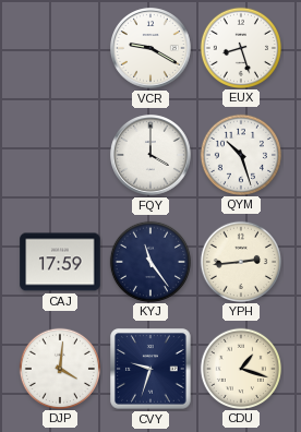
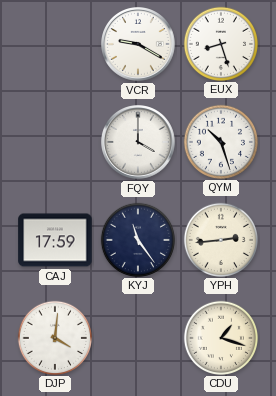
CVY: 9:33 -> none
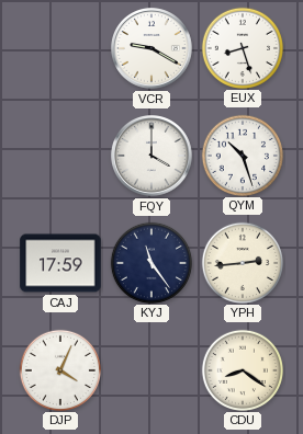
DJP: 4:01 -> 4:04
CDU: 1:18 -> 8:21
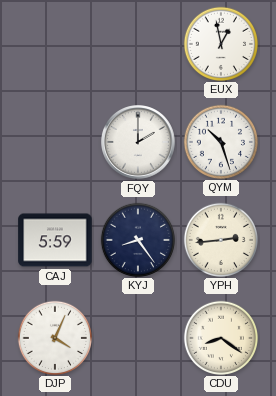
VCR: 9:20 -> none
EUX: 8:27 -> 12:58
FQY: 4:00 -> 2:00
CAJ: 17:59 -> 5:59
KYJ: 11:24 -> 8:24
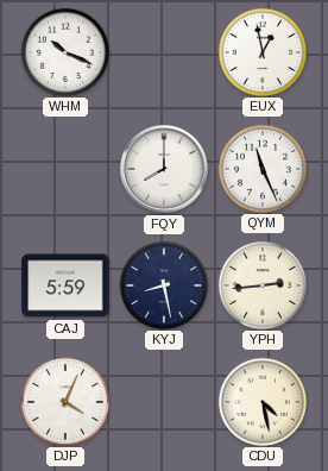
WHM: none -> 10:19
FQY: 2:00 -> 8:00
QYM: 10:27 -> 11:26
KYJ: 8:24 -> 8:28
CDU: 8:21 -> 4:28
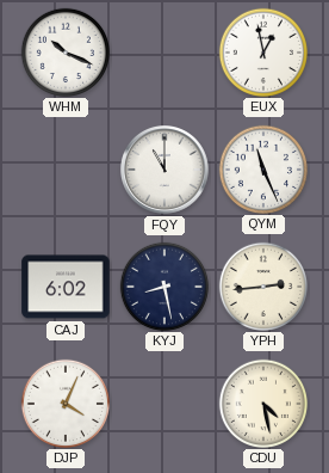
FQY: 8:00 -> 11:00
CAJ: 5:59 -> 6:02
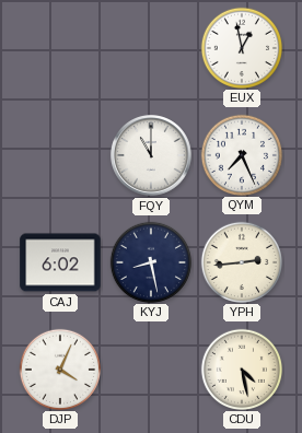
WHM: 10:19 -> none
QYM: 11:26 -> 7:26
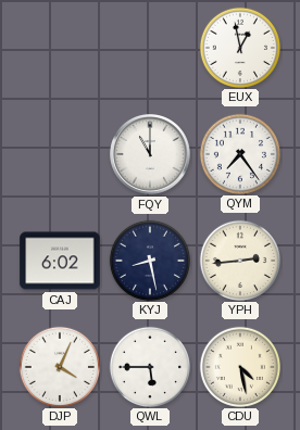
QYM: 7:26 -> 7:24
QWL: none -> 5:45
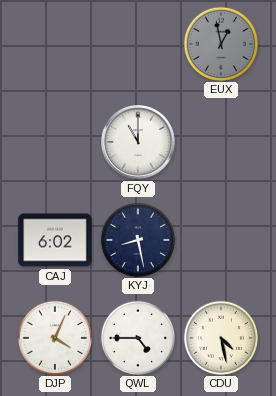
EUX dial: white -> grey
QYM: 7:24 -> none
YPH: 2:44 -> none
QWL: 5:45 -> 4:45
